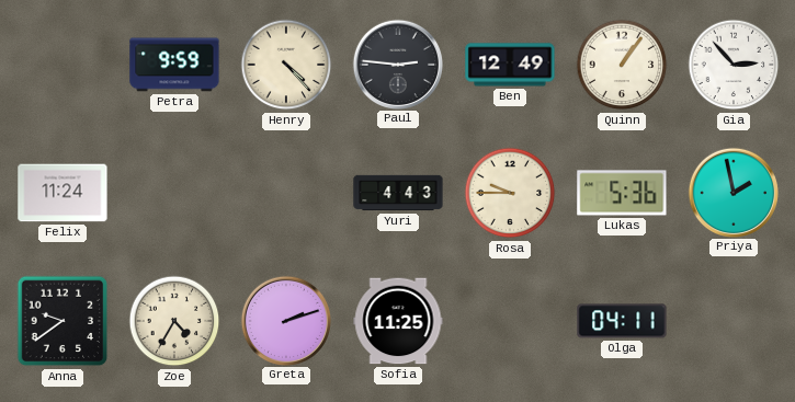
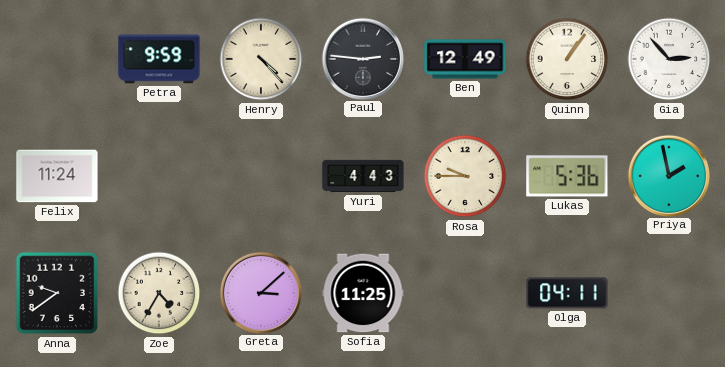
Greta: 2:12 -> 3:08
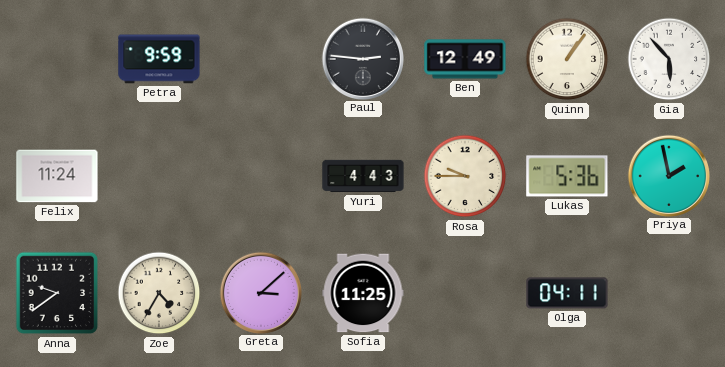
Henry: 4:23 -> none
Gia: 2:53 -> 5:53
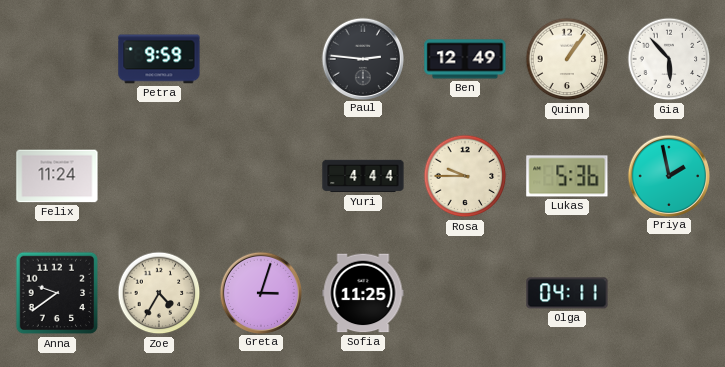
Yuri: 4:43 -> 4:44
Greta: 3:08 -> 3:03
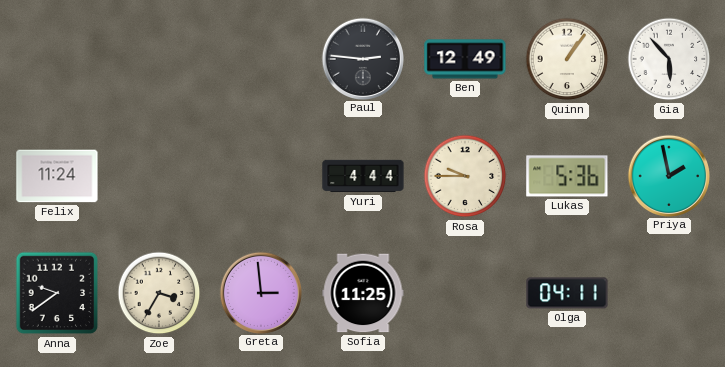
Petra: 9:59 -> none
Zoe: 4:35 -> 3:35
Greta: 3:03 -> 2:59
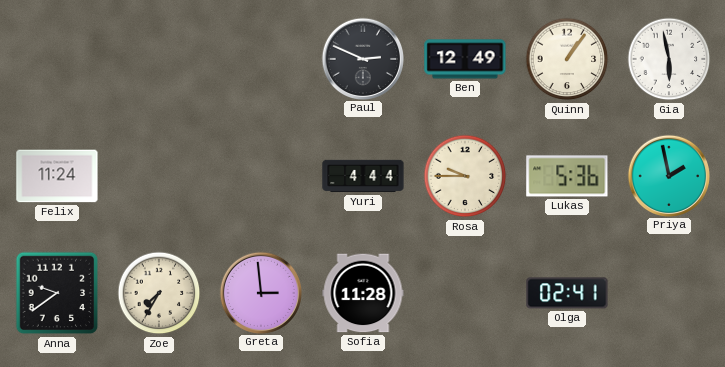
Paul: 2:46 -> 2:49
Gia: 5:53 -> 5:58
Zoe: 3:35 -> 7:35
Sofia: 11:25 -> 11:28
Olga: 04:11 -> 02:41
